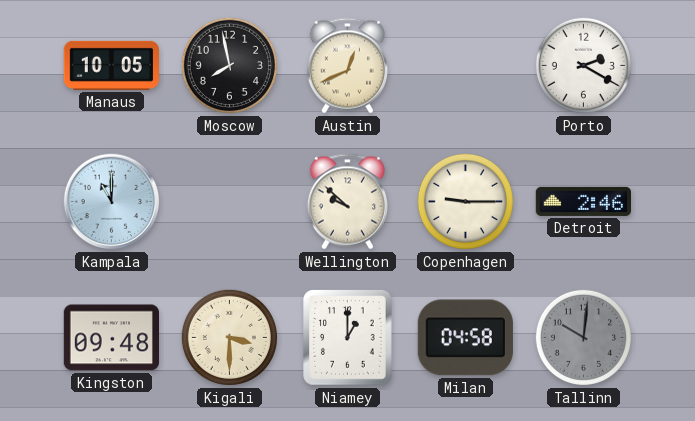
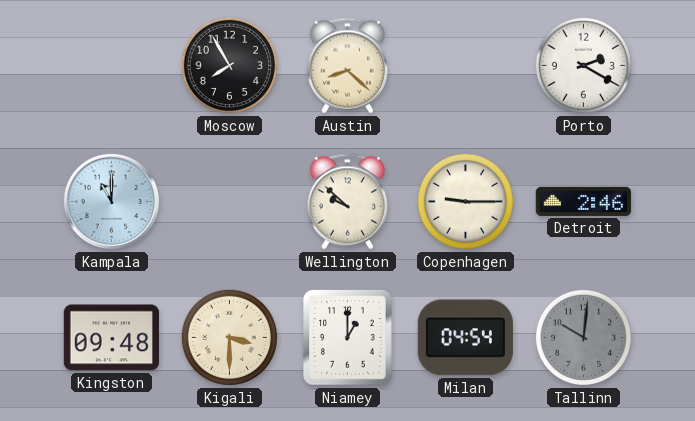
Manaus: 10:05 -> none
Moscow: 7:58 -> 7:55
Austin: 12:41 -> 8:22
Milan: 04:58 -> 04:54
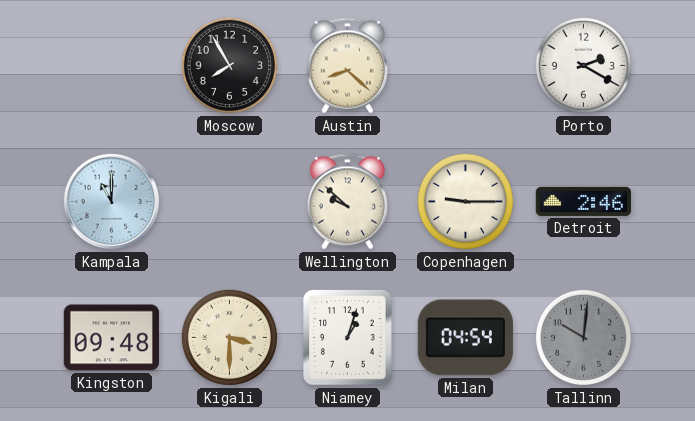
Niamey: 1:00 -> 1:03
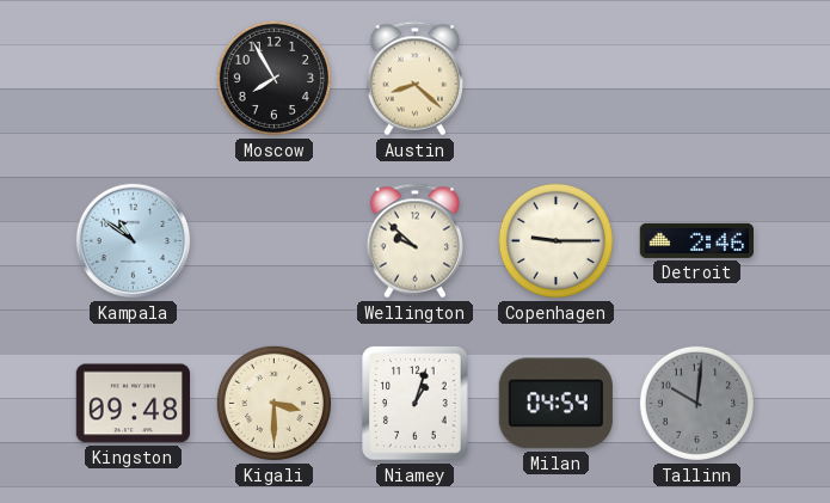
Porto: 2:20 -> none
Kampala: 11:00 -> 10:51
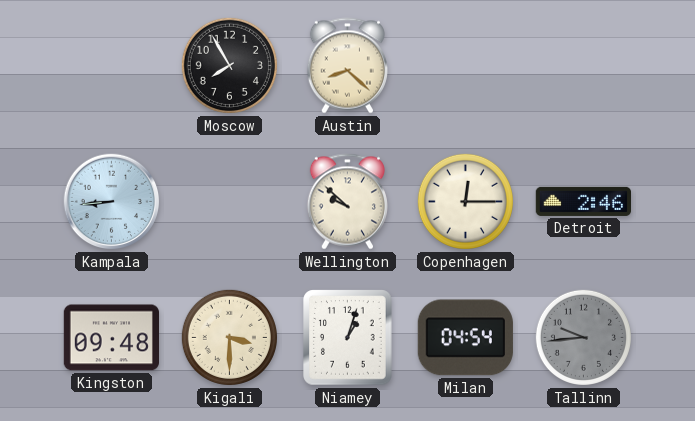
Kampala: 10:51 -> 8:44
Copenhagen: 9:15 -> 12:15
Tallinn: 10:01 -> 9:44
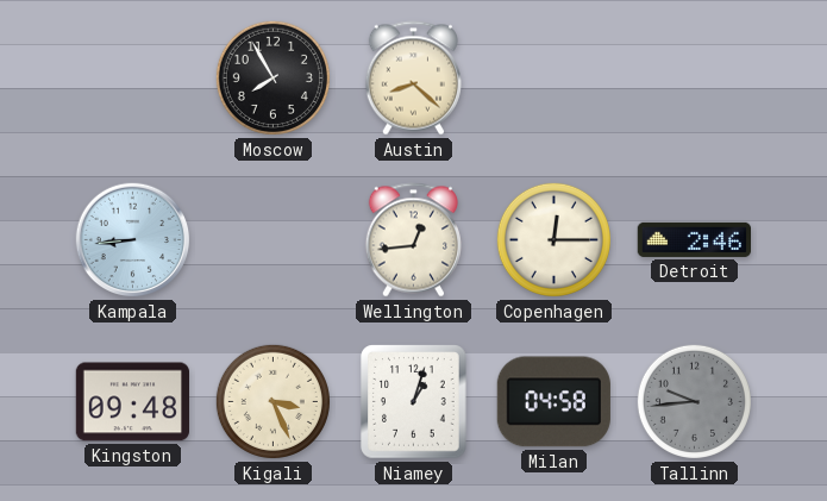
Wellington: 9:52 -> 12:44
Kigali: 3:30 -> 3:26
Milan: 04:54 -> 04:58
